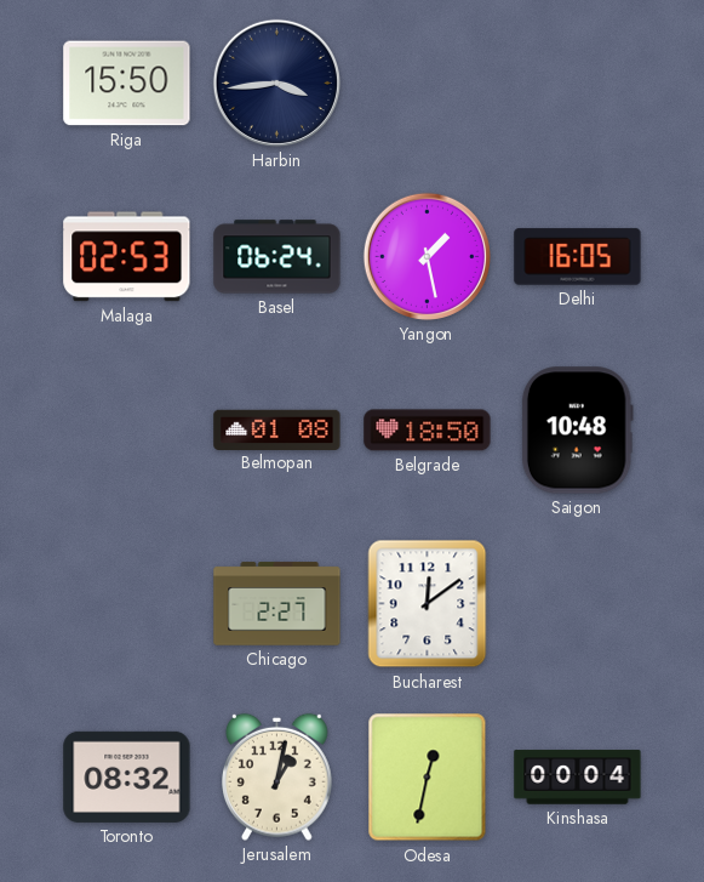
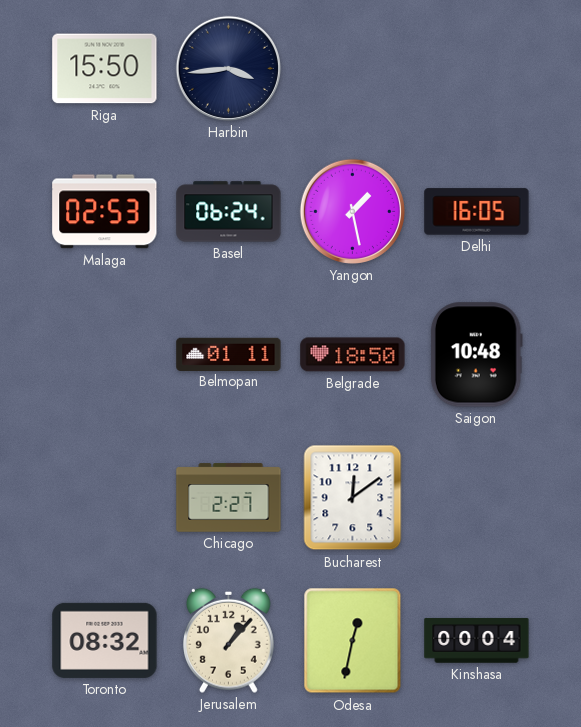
Belmopan: 01:08 -> 01:11
Jerusalem: 1:02 -> 1:07
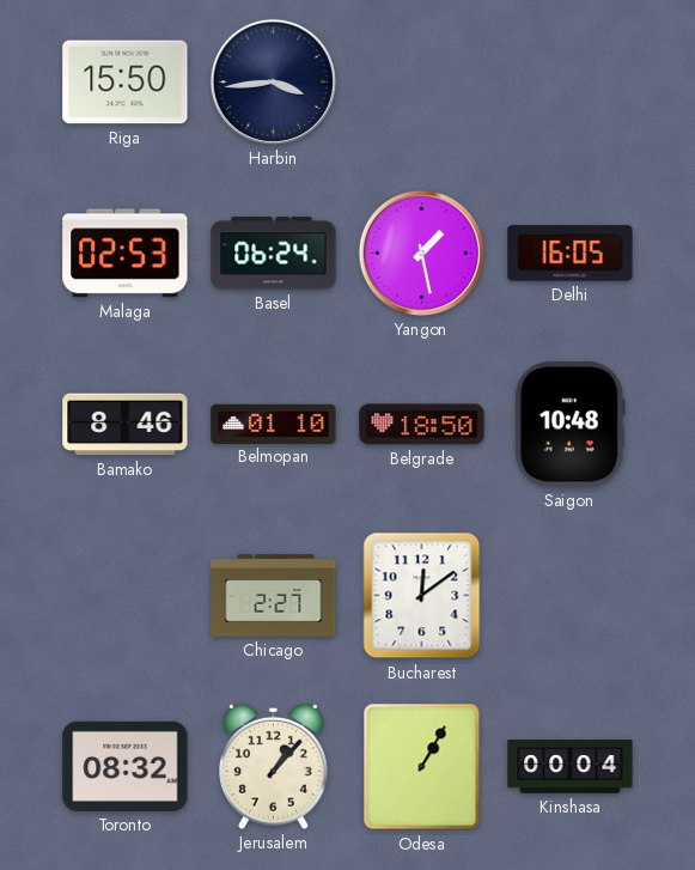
Bamako: none -> 8:46
Belmopan: 01:11 -> 01:10
Odesa: 12:32 -> 1:05
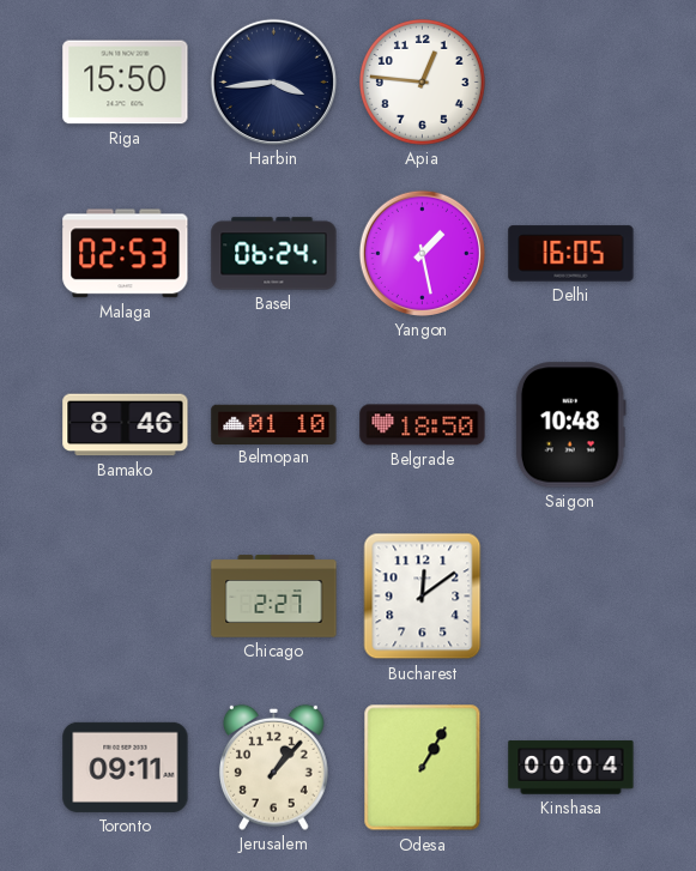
Apia: none -> 12:46
Toronto: 08:32 -> 09:11
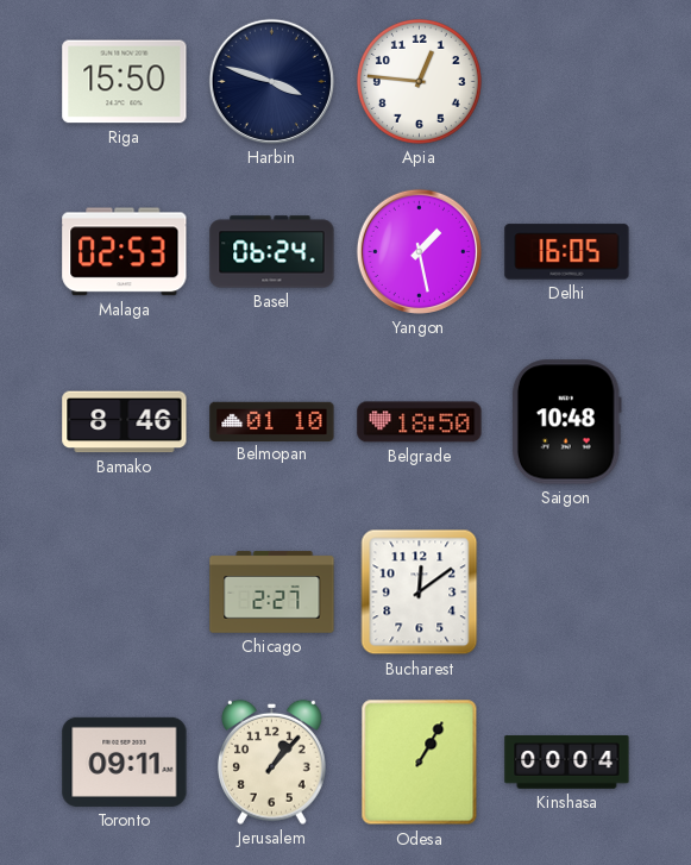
Harbin: 3:44 -> 3:48
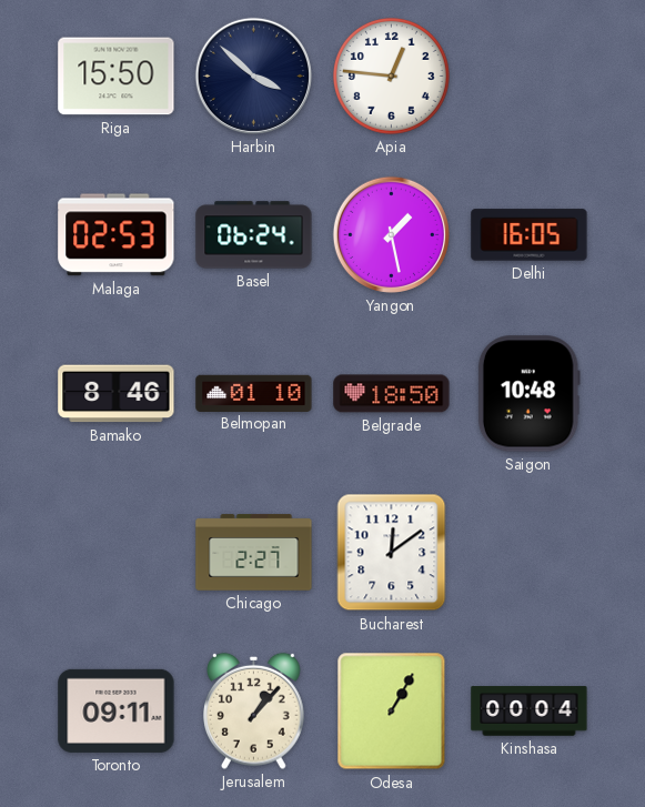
Harbin: 3:48 -> 3:52
